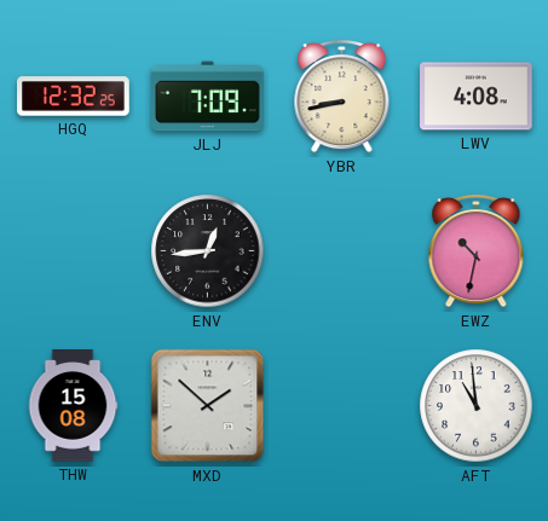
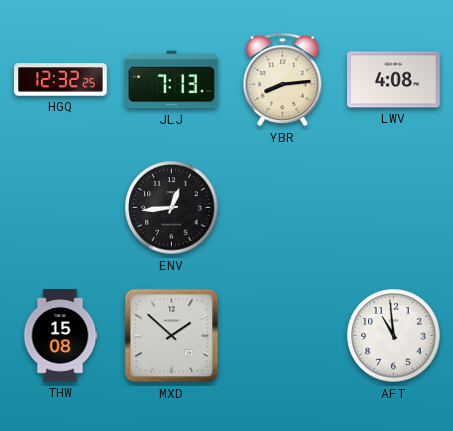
JLJ: 7:09 -> 7:13
YBR: 8:43 -> 8:14
EWZ: 10:32 -> none
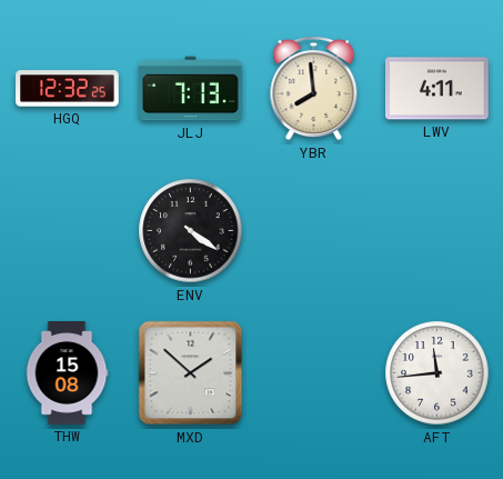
YBR: 8:14 -> 7:59
LWV: 4:08 -> 4:11
ENV: 12:44 -> 4:21
AFT: 10:59 -> 11:44
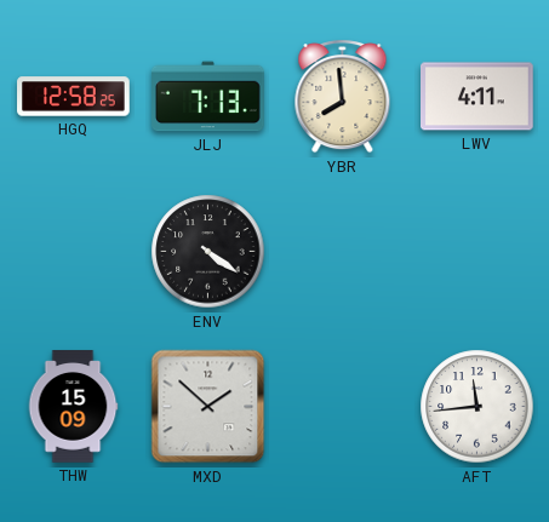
HGQ: 12:32 -> 12:58
THW: 15:08 -> 15:09
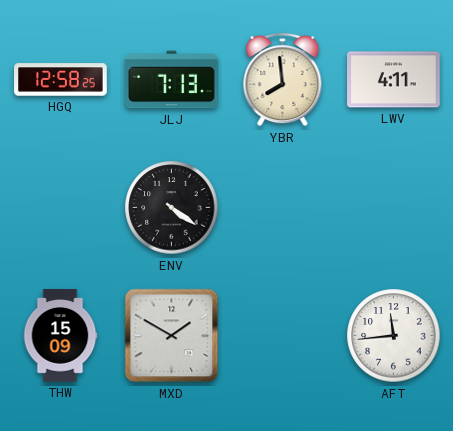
MXD: 1:52 -> 1:50
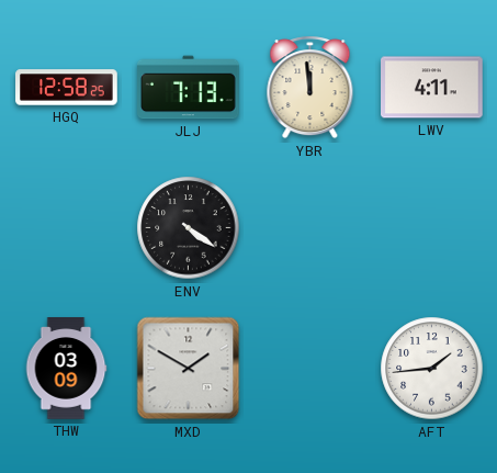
YBR: 7:59 -> 11:59
THW: 15:09 -> 03:09
AFT: 11:44 -> 1:44
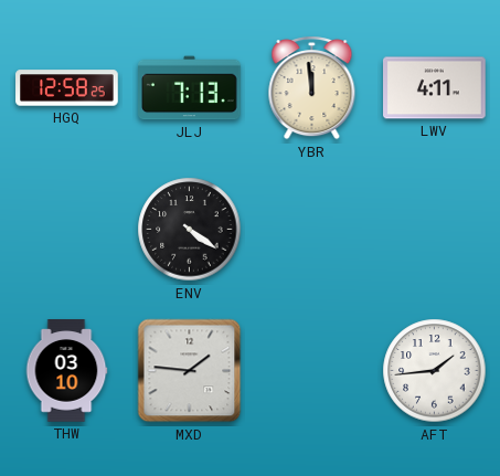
THW: 03:09 -> 03:10
MXD: 1:50 -> 1:46
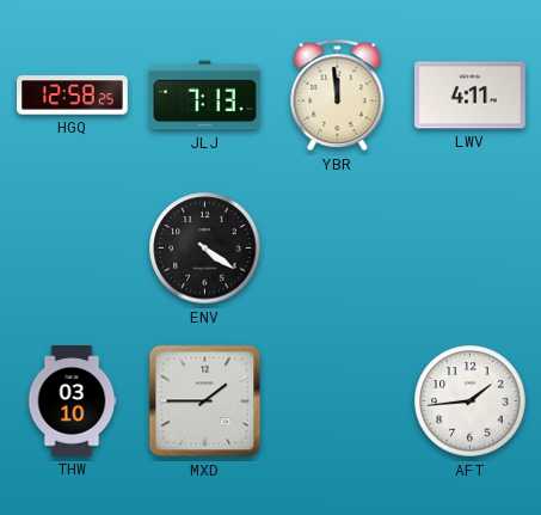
MXD: 1:46 -> 1:45
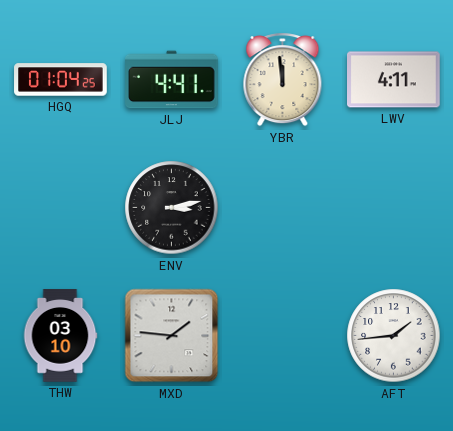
HGQ: 12:58 -> 01:04
JLJ: 7:13 -> 4:41
ENV: 4:21 -> 3:13
MXD: 1:45 -> 1:46
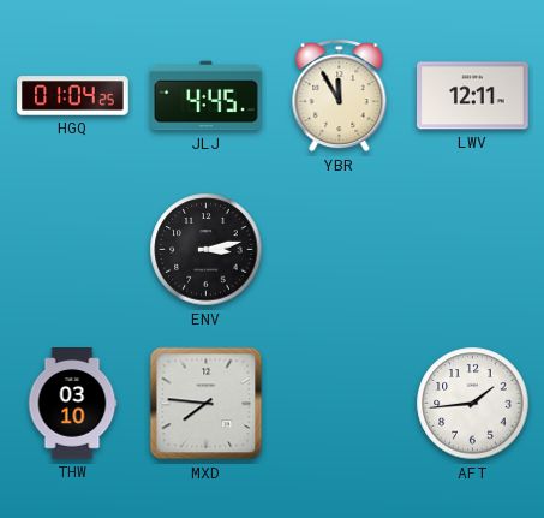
JLJ: 4:41 -> 4:45
YBR: 11:59 -> 11:55
LWV: 4:11 -> 12:11
MXD: 1:46 -> 7:46
